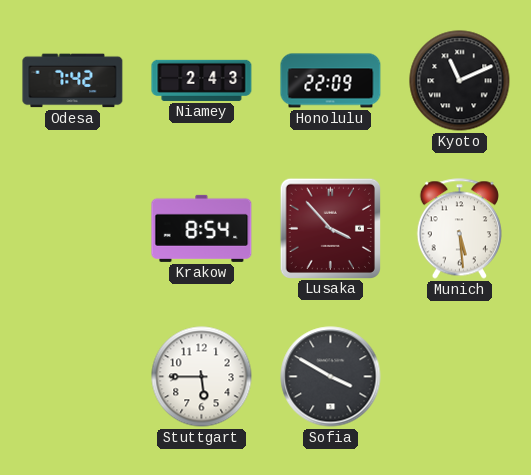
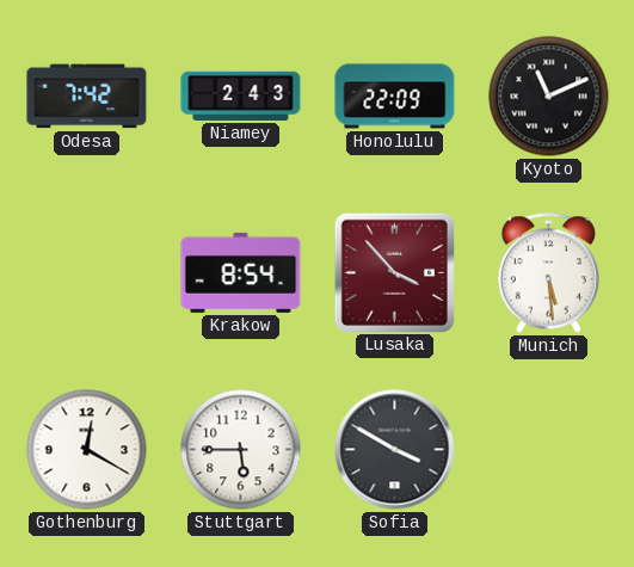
Gothenburg: none -> 12:20
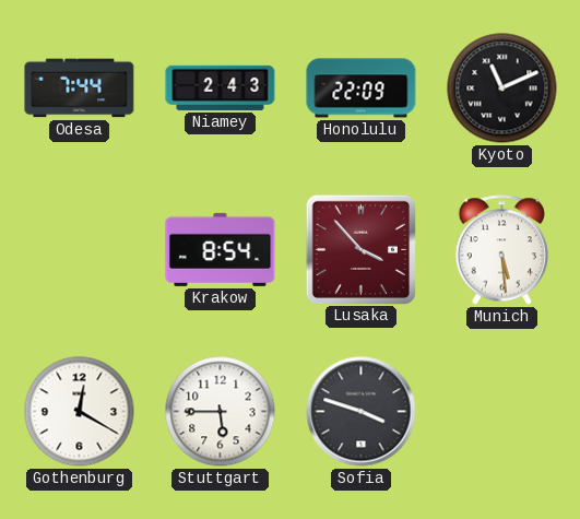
Odesa: 7:42 -> 7:44
Sofia: 3:50 -> 3:48
